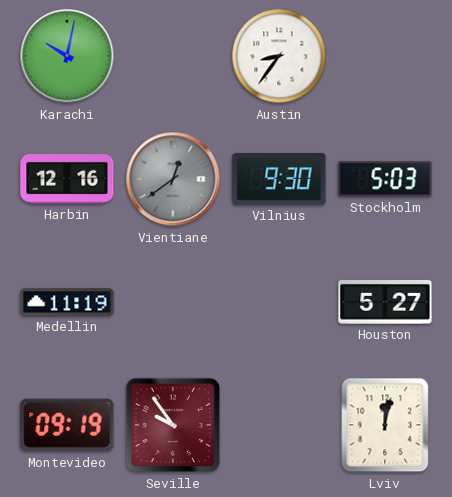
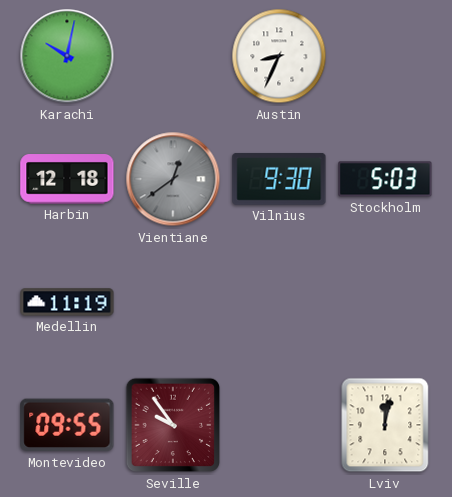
Austin: 8:36 -> 8:34
Harbin: 12:16 -> 12:18
Houston: 5:27 -> none
Montevideo: 09:19 -> 09:55
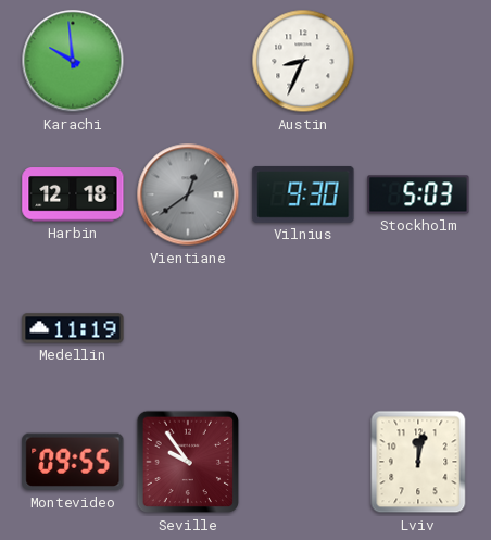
Karachi: 10:02 -> 9:59
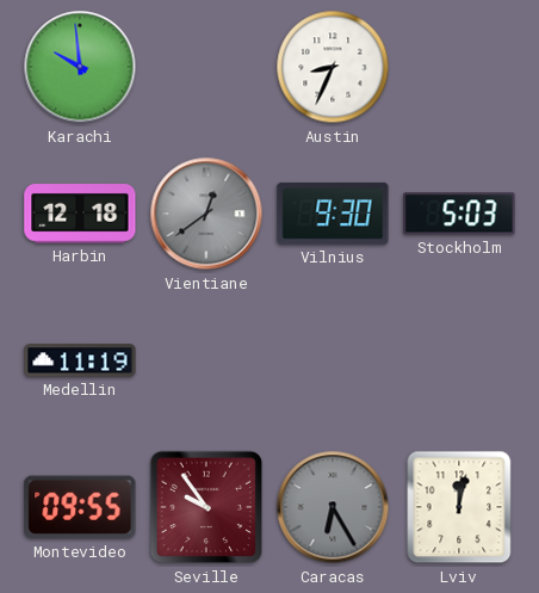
Caracas: none -> 6:25
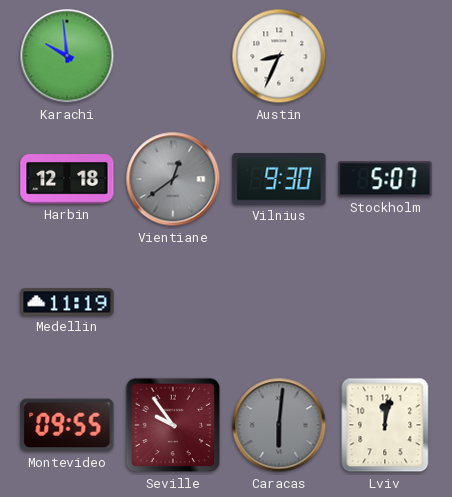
Stockholm: 5:03 -> 5:07
Caracas: 6:25 -> 6:01
